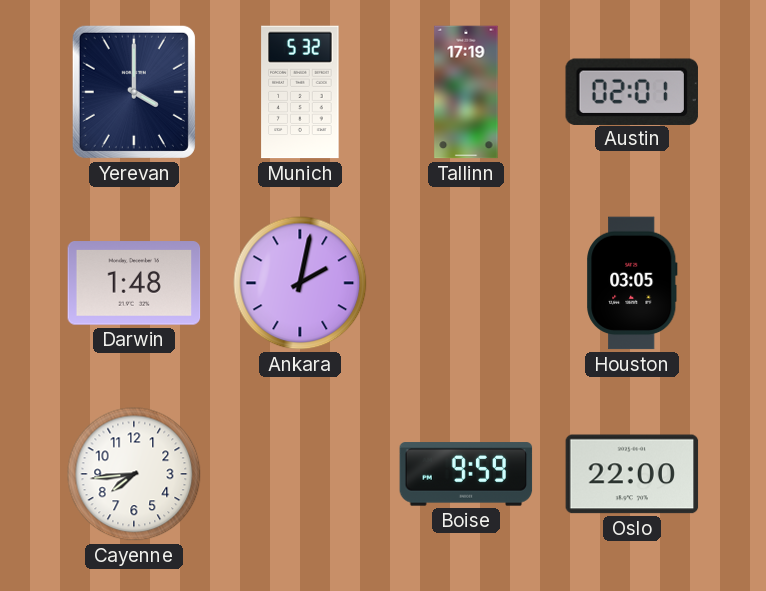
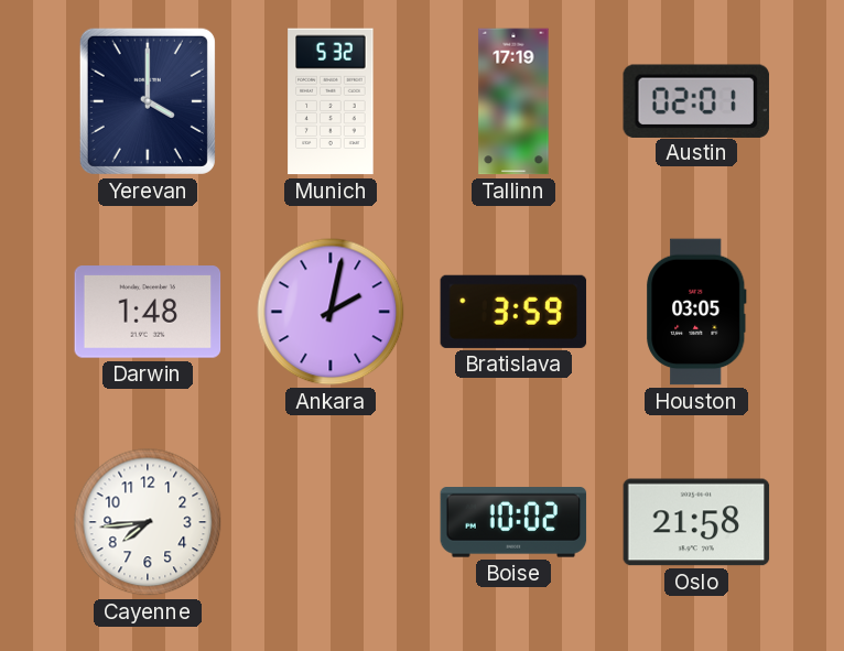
Bratislava: none -> 3:59
Boise: 9:59 -> 10:02
Oslo: 22:00 -> 21:58
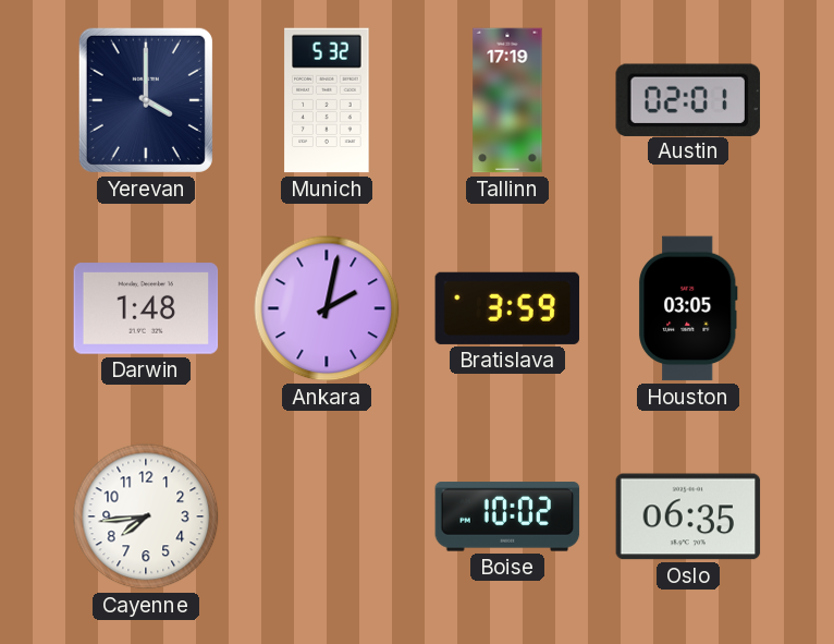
Oslo: 21:58 -> 06:35
